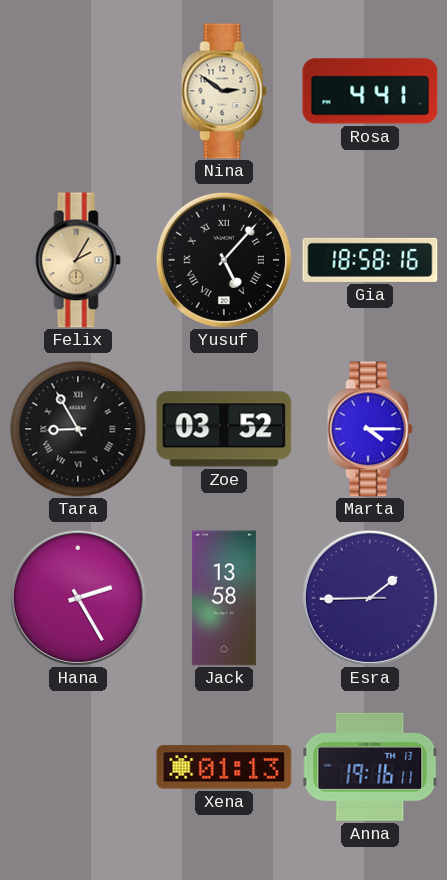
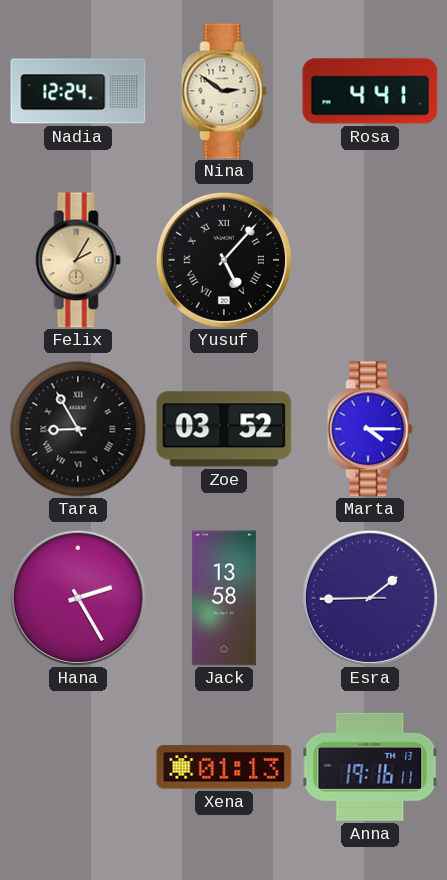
Nadia: none -> 12:24
Gia: 18:58 -> none
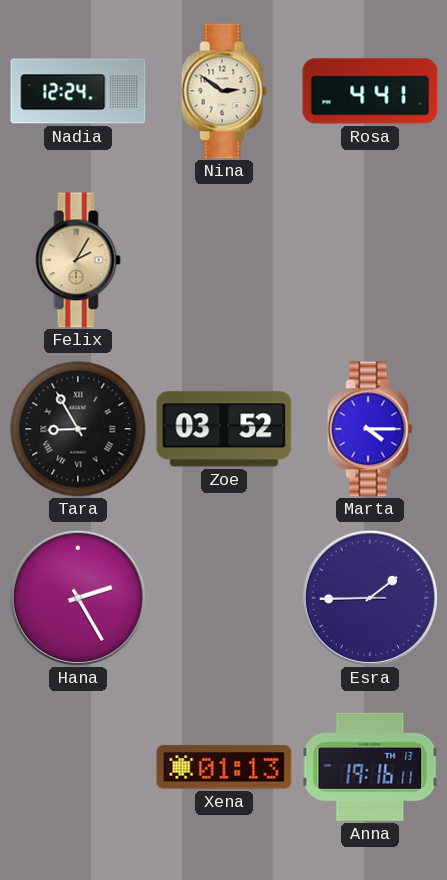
Yusuf: 5:07 -> none
Jack: 13:58 -> none
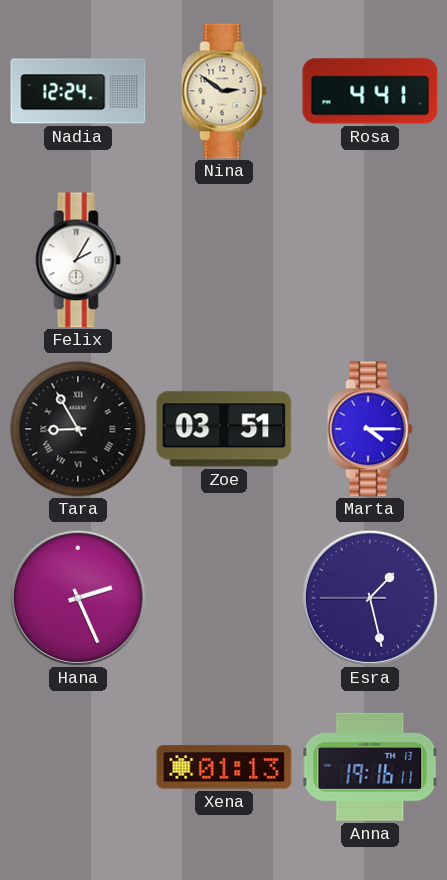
Felix dial: champagne -> white
Zoe: 03:52 -> 03:51
Hana: 2:25 -> 2:26
Esra: 1:44 -> 1:27
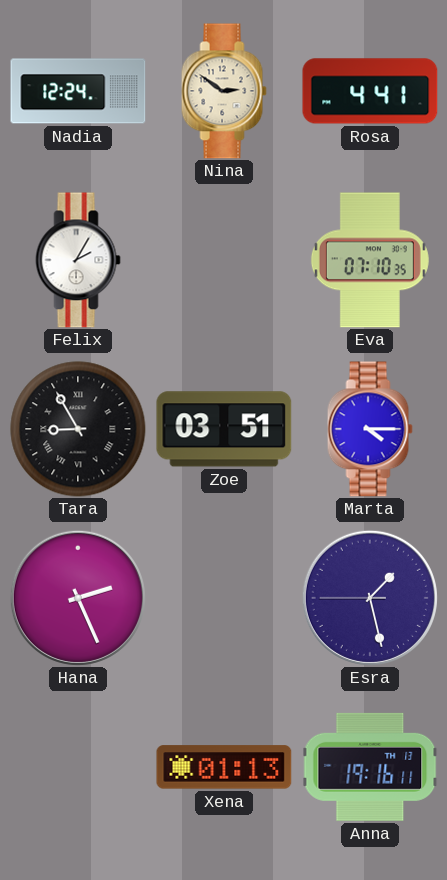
Eva: none -> 07:10
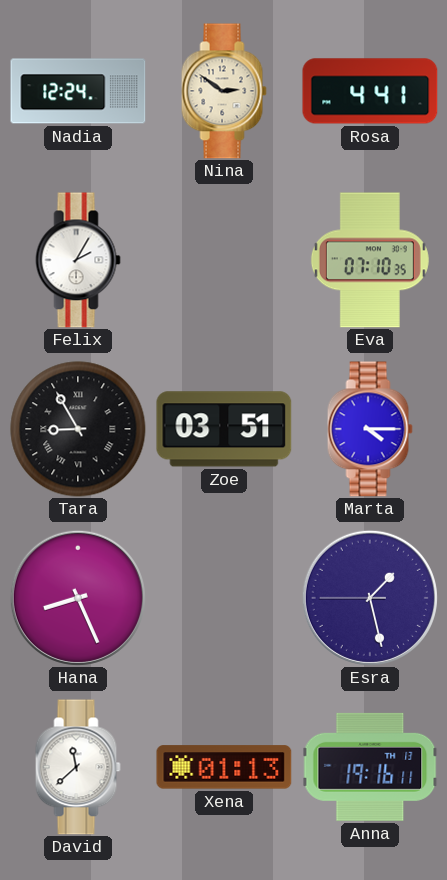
Hana: 2:26 -> 8:26
David: none -> 11:38
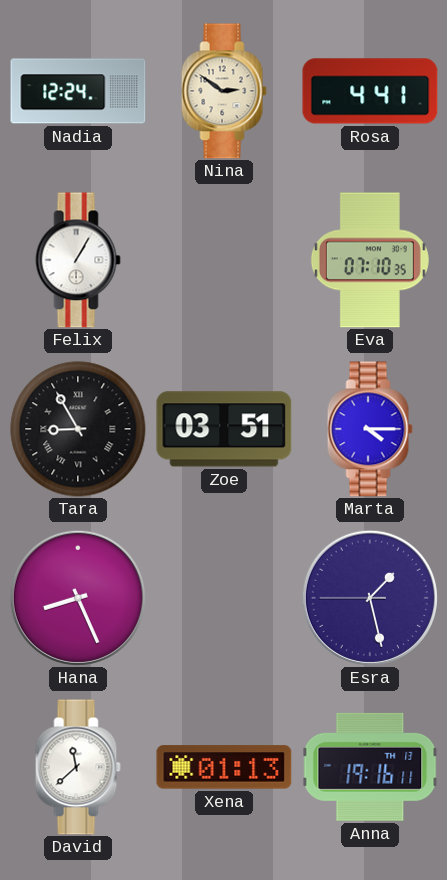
Felix: 2:05 -> 1:05
